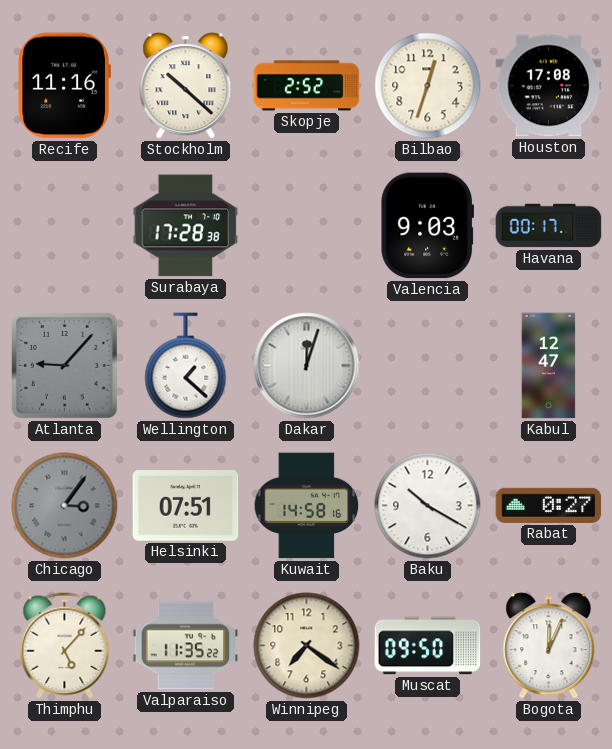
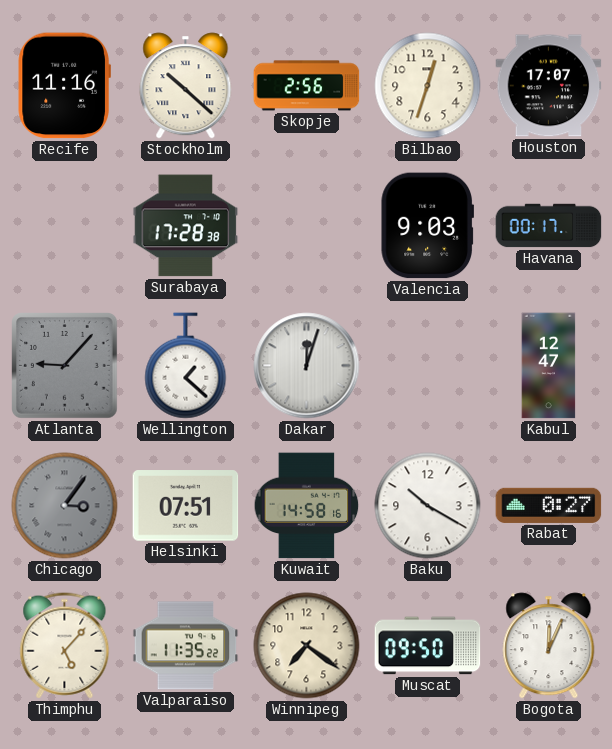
Skopje: 2:52 -> 2:56
Houston: 17:08 -> 17:07
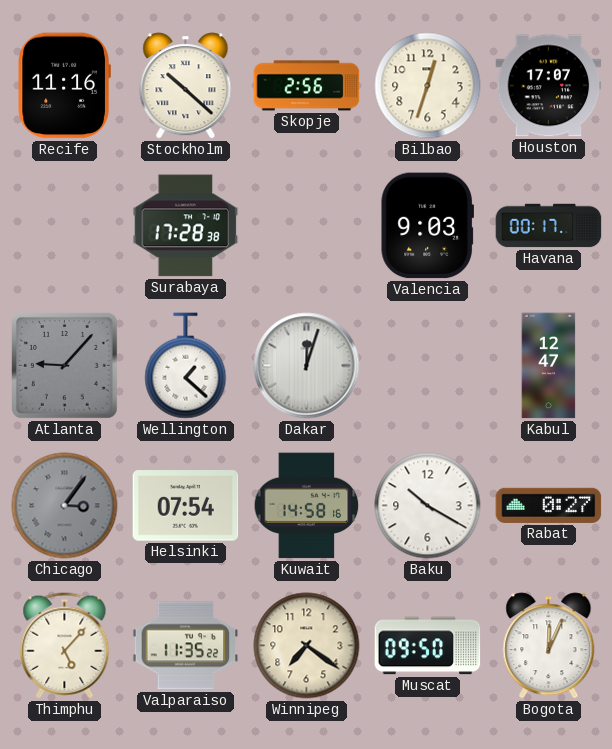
Helsinki: 07:51 -> 07:54
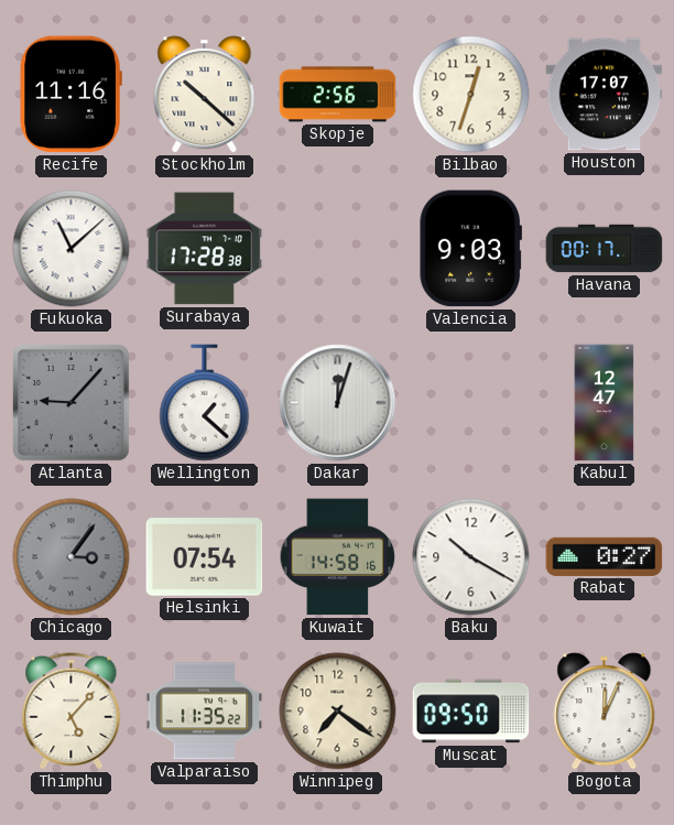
Fukuoka: none -> 11:08
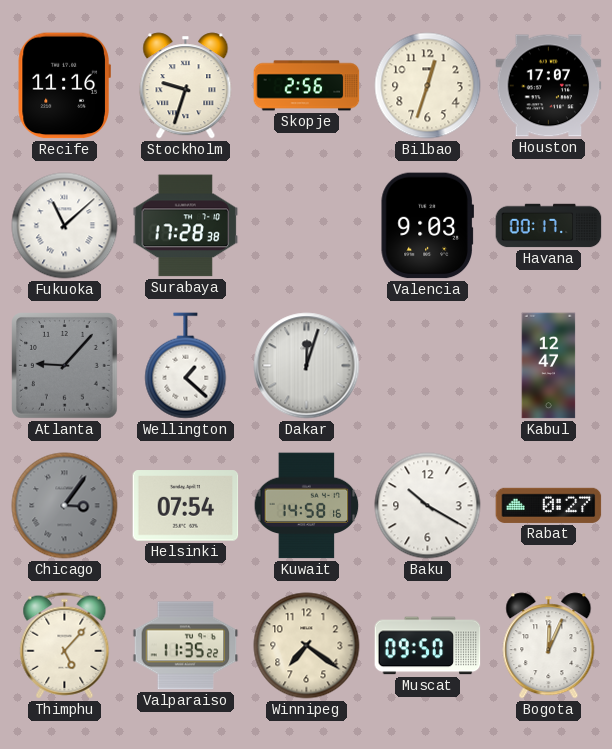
Stockholm: 10:22 -> 9:33
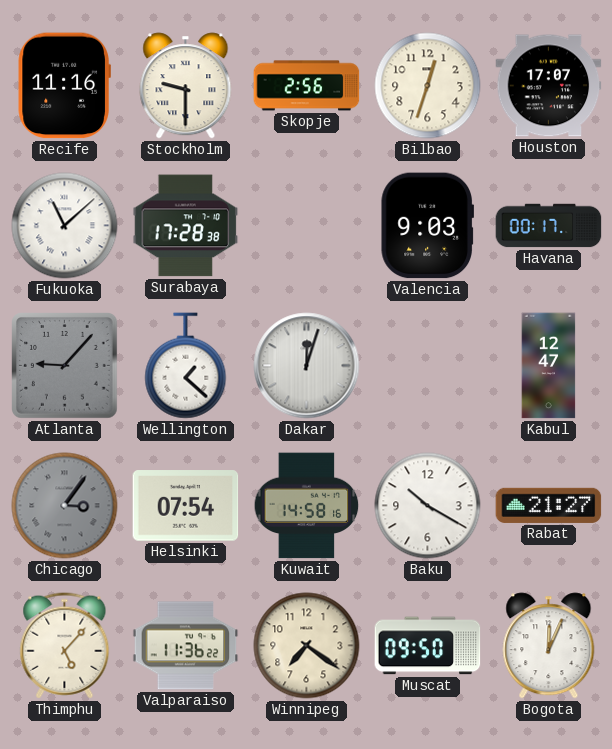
Stockholm: 9:33 -> 9:30
Rabat: 0:27 -> 21:27
Valparaiso: 11:35 -> 11:36
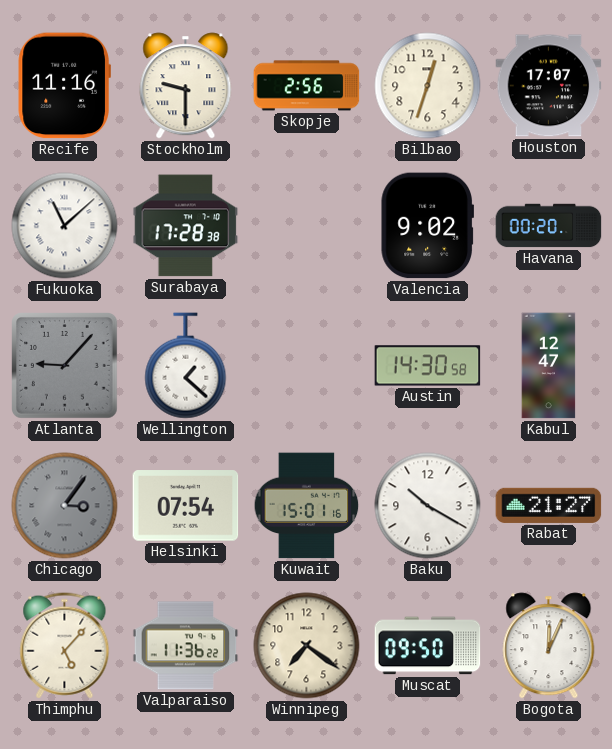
Valencia: 9:03 -> 9:02
Havana: 00:17 -> 00:20
Dakar: 12:03 -> none
Austin: none -> 14:30
Kuwait: 14:58 -> 15:01
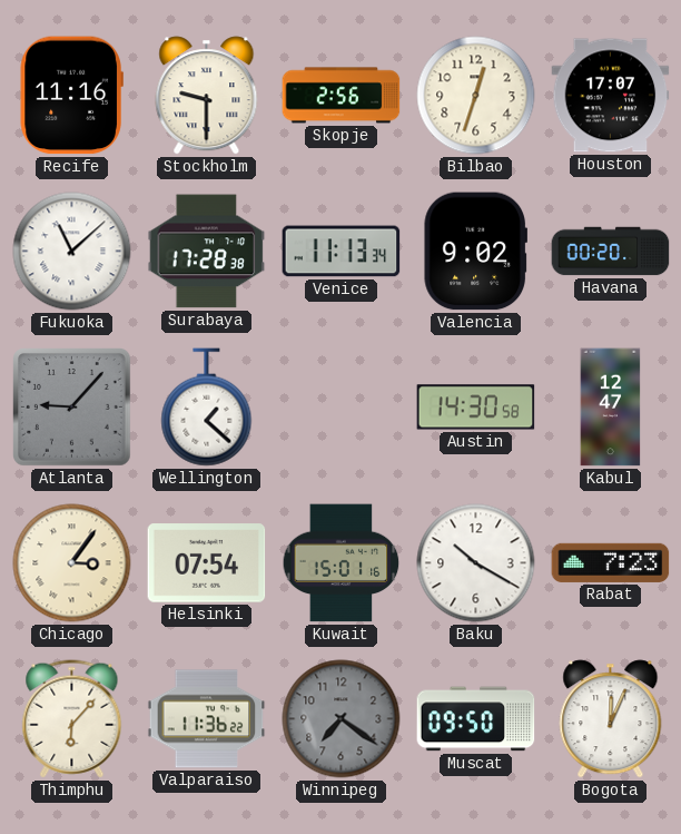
Venice: none -> 11:13
Chicago dial: grey -> cream
Rabat: 21:27 -> 7:23
Thimphu: 5:07 -> 6:07
Winnipeg dial: cream -> grey
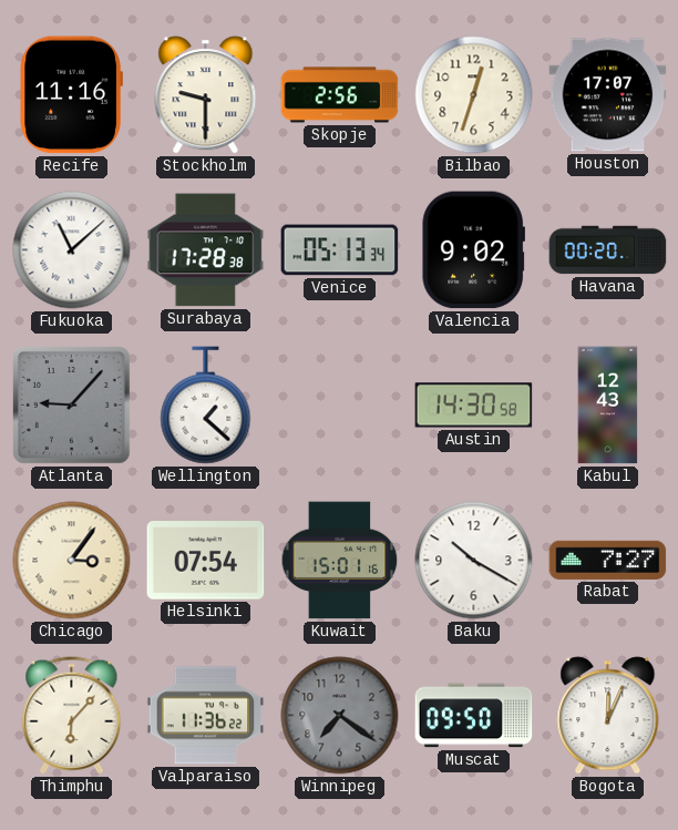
Venice: 11:13 -> 05:13
Kabul: 12:47 -> 12:43
Rabat: 7:23 -> 7:27
